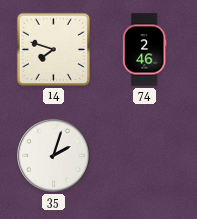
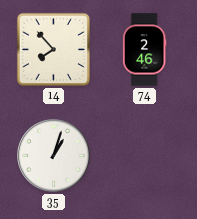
14: 7:48 -> 7:53
35: 2:03 -> 1:03
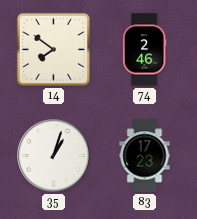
14: 7:53 -> 7:51
83: none -> 17:23
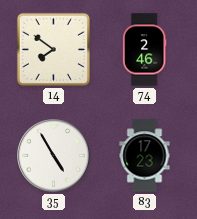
35: 1:03 -> 4:55
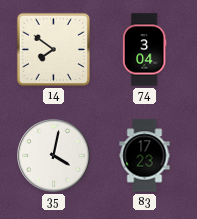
74: 2:46 -> 3:04
35: 4:55 -> 4:02
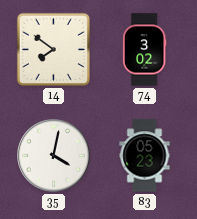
74: 3:04 -> 3:02
83: 17:23 -> 05:23
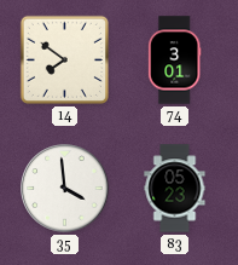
74: 3:02 -> 3:01
35: 4:02 -> 3:59
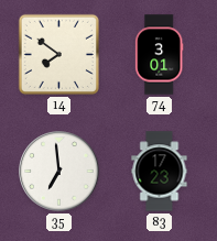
35: 3:59 -> 6:59
83: 05:23 -> 17:23
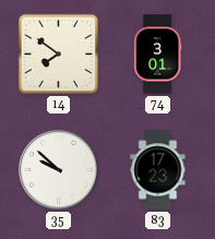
35: 6:59 -> 9:52
